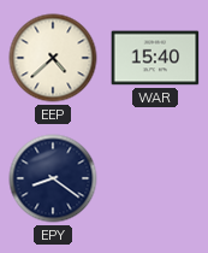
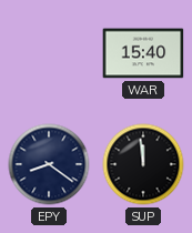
EEP: 4:38 -> none
SUP: none -> 11:59
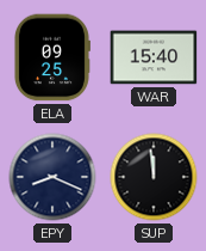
ELA: none -> 09:25
EPY: 8:21 -> 8:19
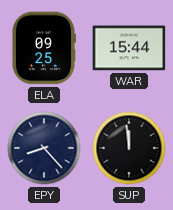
WAR: 15:40 -> 15:44
EPY: 8:19 -> 8:23
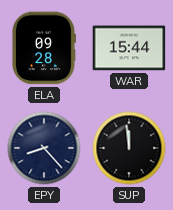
ELA: 09:25 -> 09:28
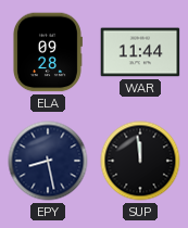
WAR: 15:44 -> 11:44
EPY: 8:23 -> 8:28
